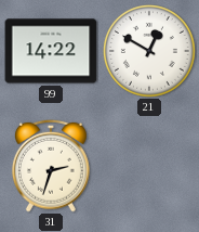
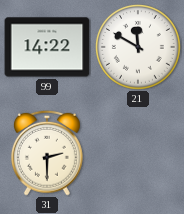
21: 12:50 -> 11:50
31: 2:33 -> 2:30
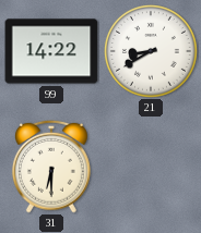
21: 11:50 -> 8:40
31: 2:30 -> 6:30
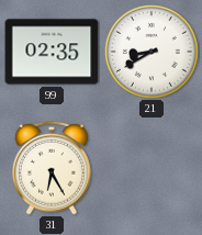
99: 14:22 -> 02:35
31: 6:30 -> 6:25
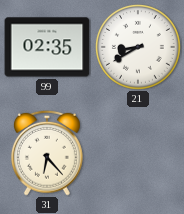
31: 6:25 -> 6:23
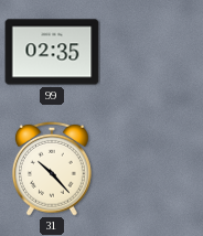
21: 8:40 -> none
31: 6:23 -> 10:23
